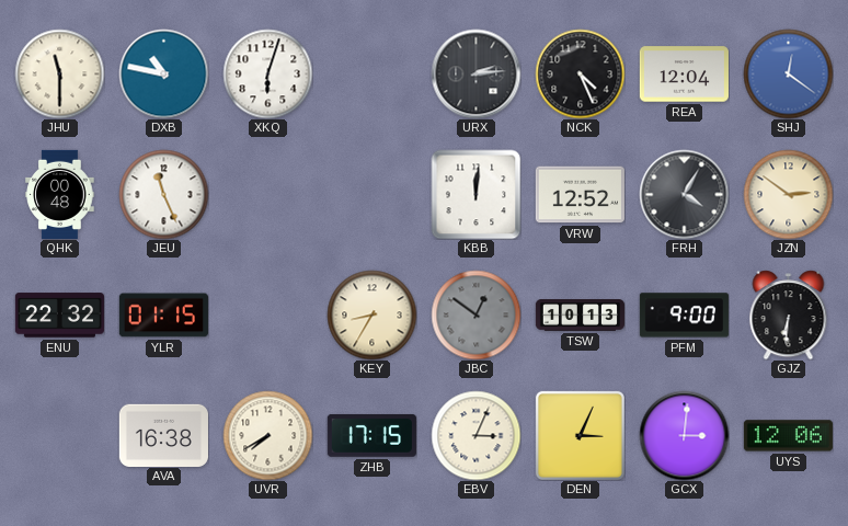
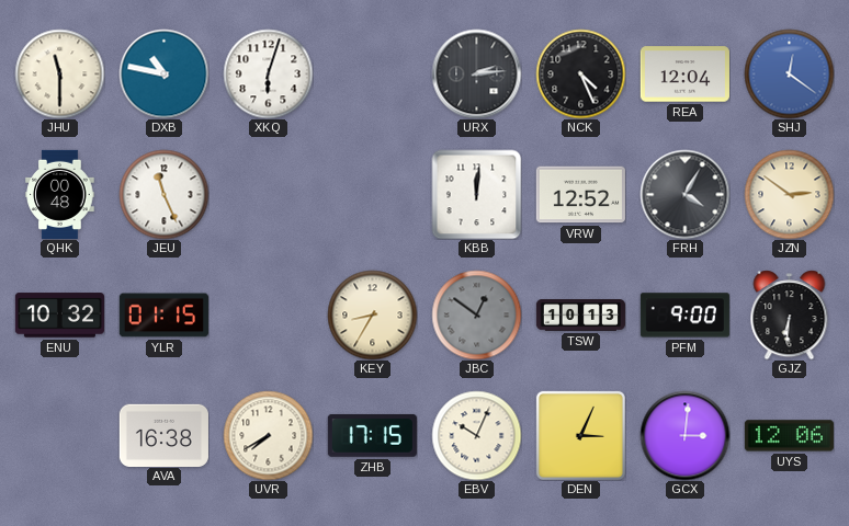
ENU: 22:32 -> 10:32
EBV: 3:04 -> 10:04
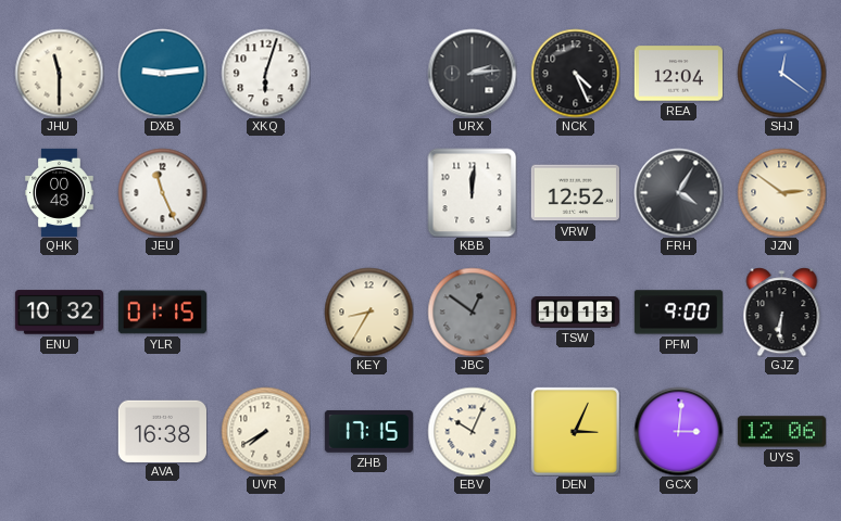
DXB: 10:47 -> 9:14
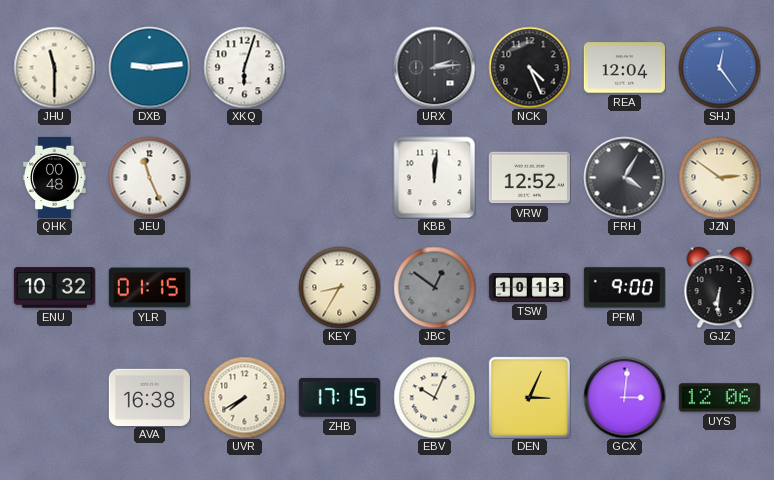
SHJ: 12:21 -> 12:24
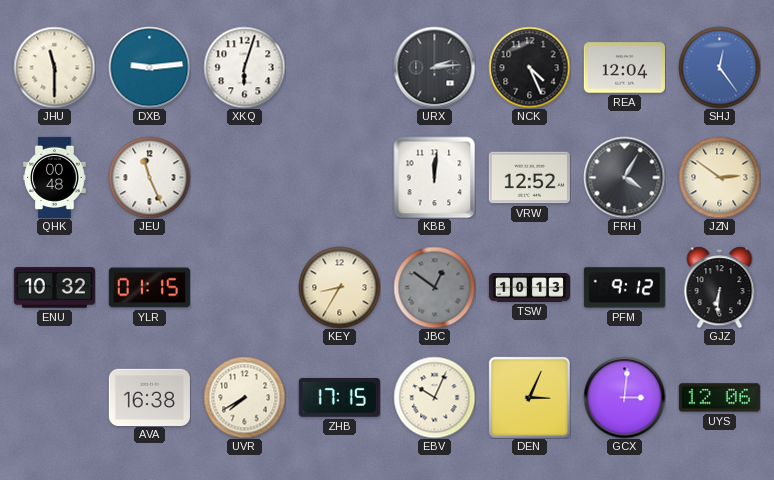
PFM: 9:00 -> 9:12
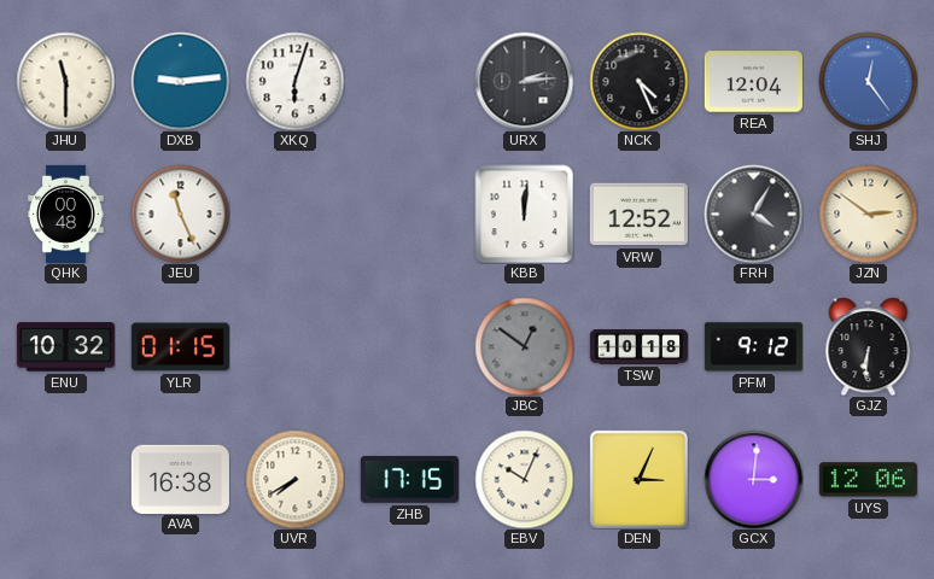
KEY: 8:35 -> none
TSW: 10:13 -> 10:18
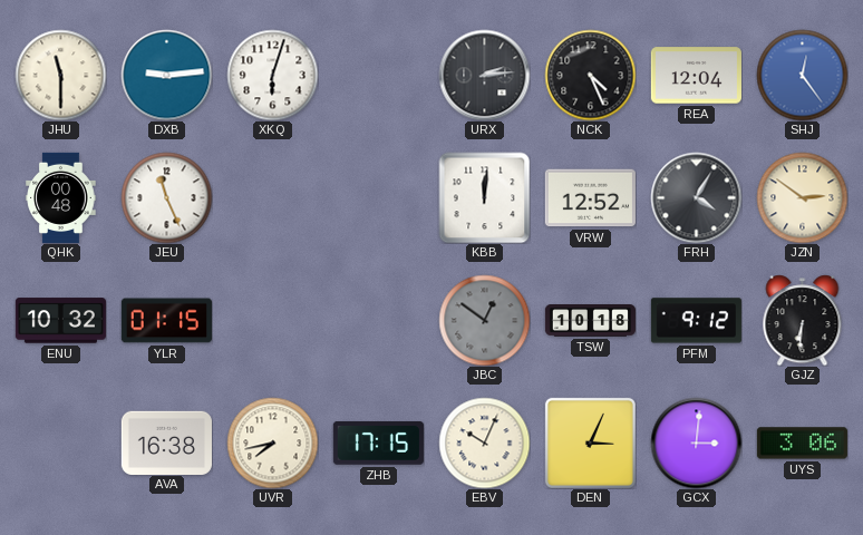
UVR: 7:40 -> 7:43
UYS: 12:06 -> 3:06
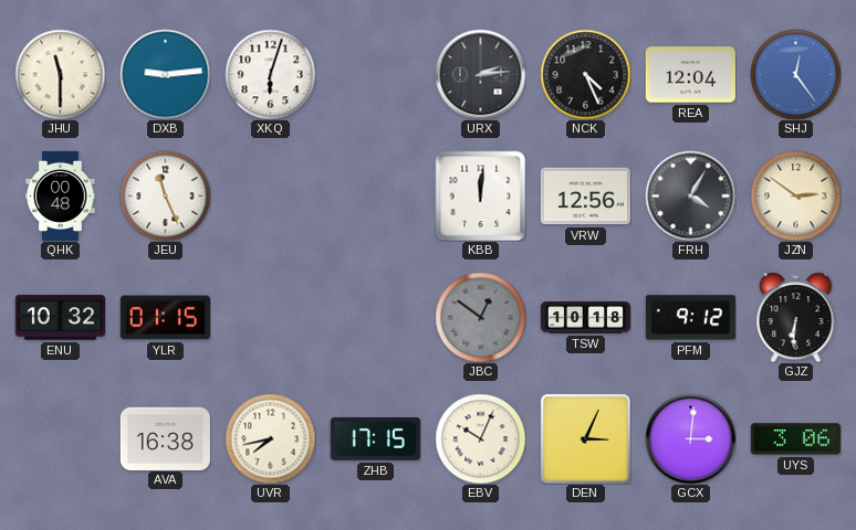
VRW: 12:52 -> 12:56
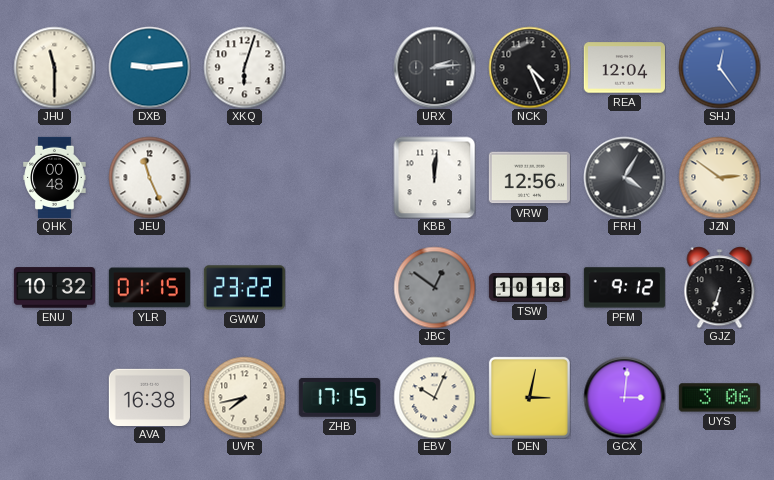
GWW: none -> 23:22
GJZ: 6:31 -> 6:33
DEN: 3:04 -> 3:02
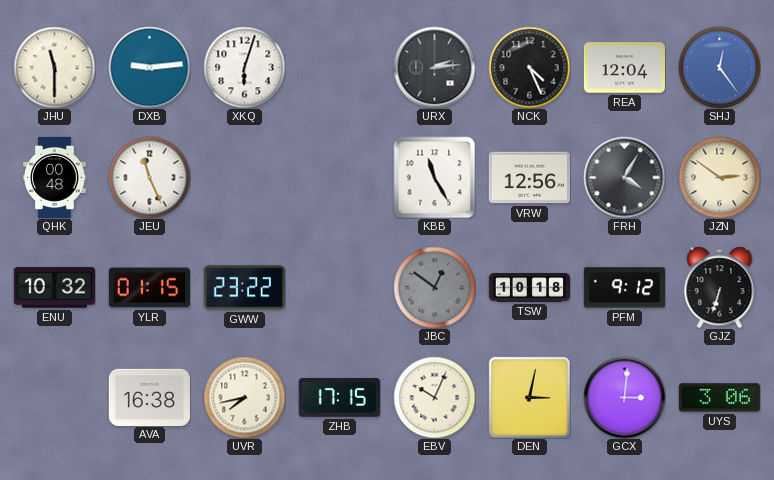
KBB: 12:01 -> 11:25
